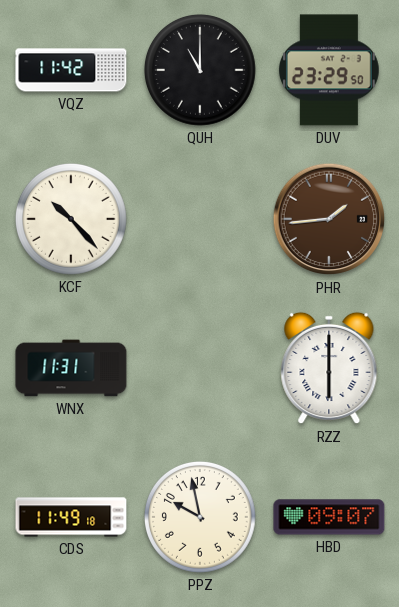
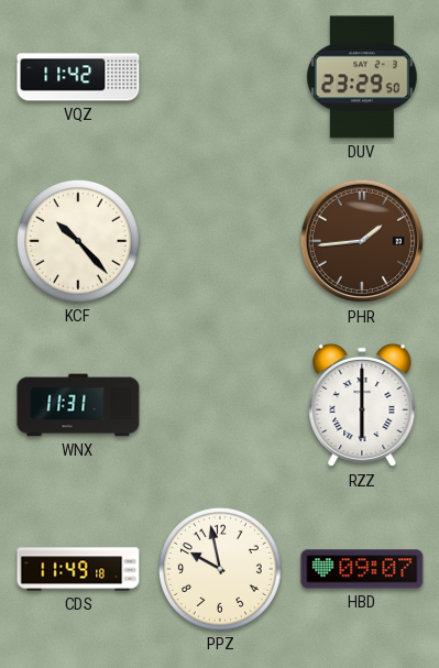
QUH: 11:00 -> none
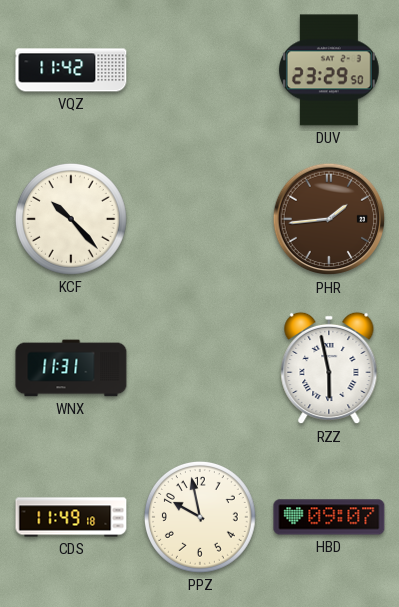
RZZ: 6:00 -> 5:58
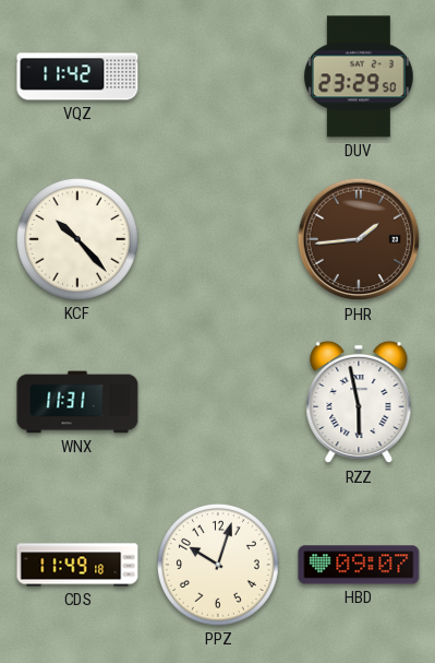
PPZ: 9:58 -> 10:03
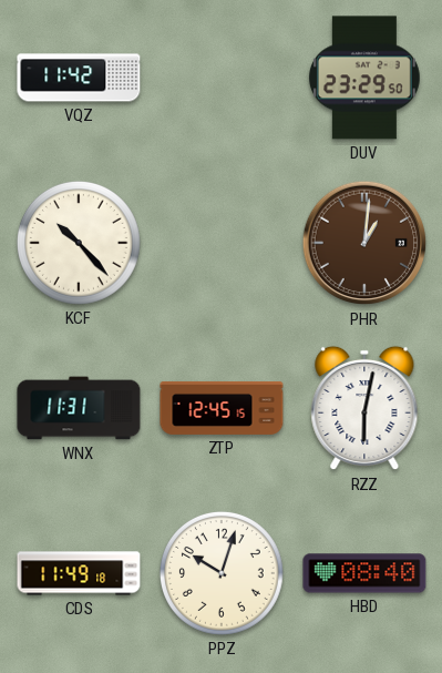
PHR: 1:44 -> 1:01
ZTP: none -> 12:45
RZZ: 5:58 -> 6:02
HBD: 09:07 -> 08:40
